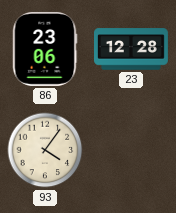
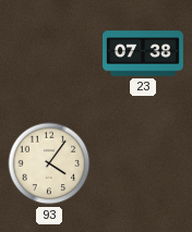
86: 23:06 -> none
23: 12:28 -> 07:38
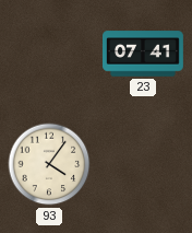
23: 07:38 -> 07:41
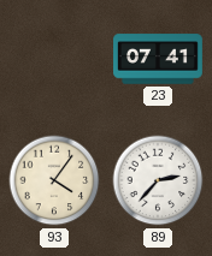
89: none -> 2:37
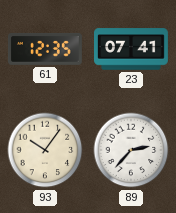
61: none -> 12:35
93: 4:06 -> 10:06
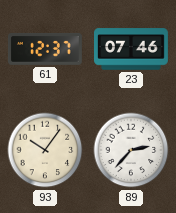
61: 12:35 -> 12:37
23: 07:41 -> 07:46
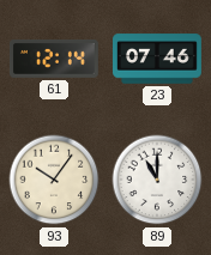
61: 12:37 -> 12:14
89: 2:37 -> 11:00
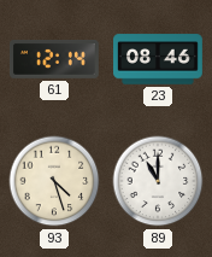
23: 07:46 -> 08:46
93: 10:06 -> 4:27
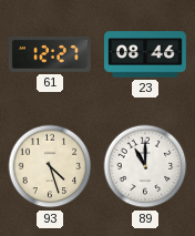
61: 12:14 -> 12:27
